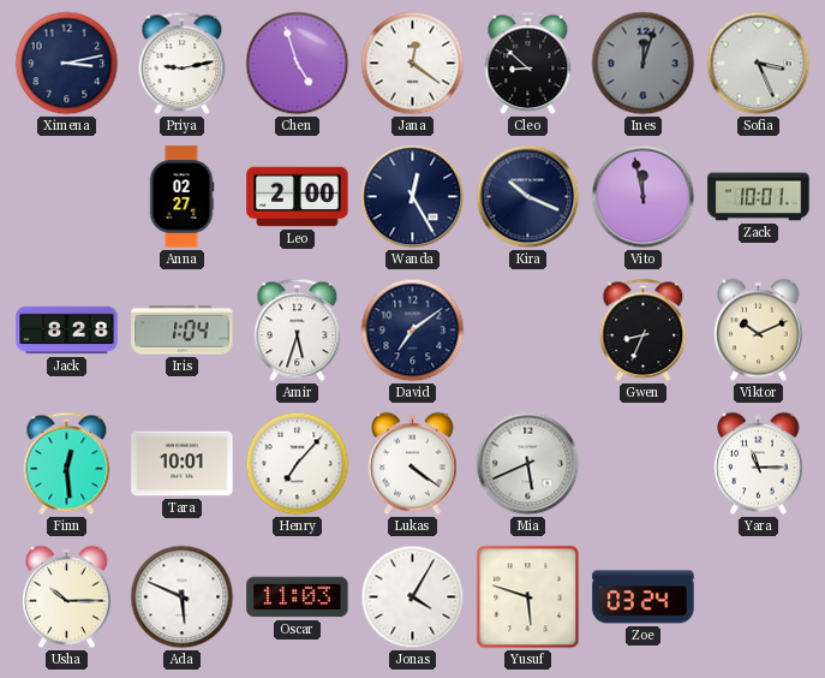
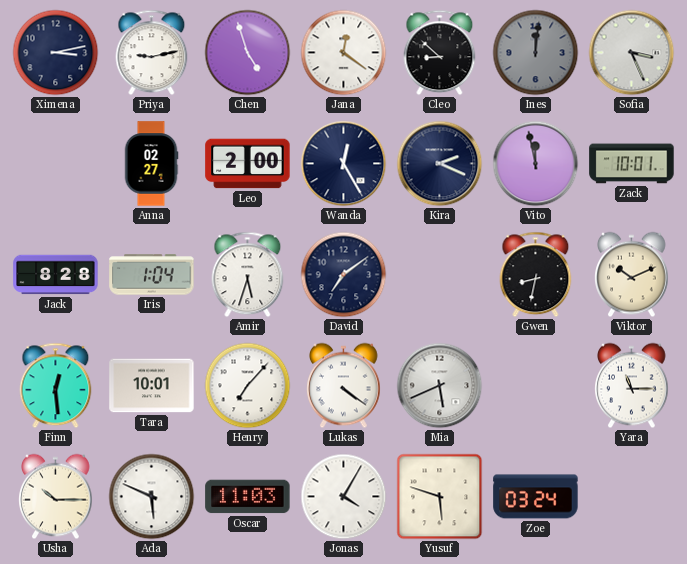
Ines: 12:03 -> 12:01
Kira: 10:19 -> 2:19
Gwen: 8:34 -> 8:32
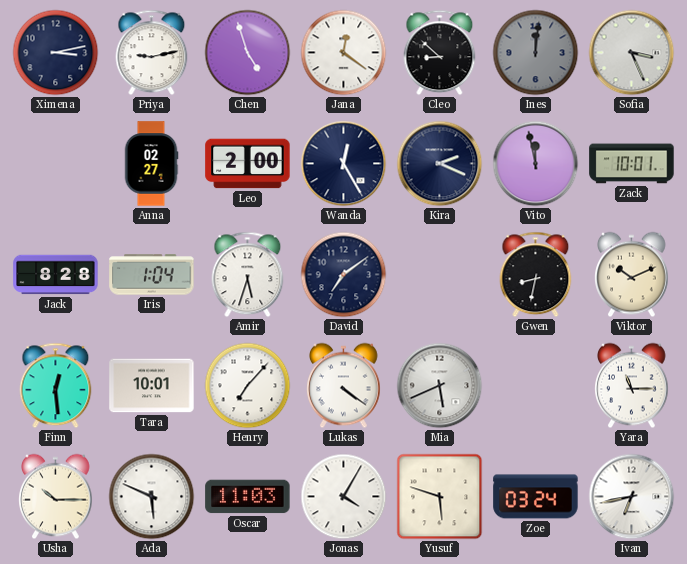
Ivan: none -> 6:43
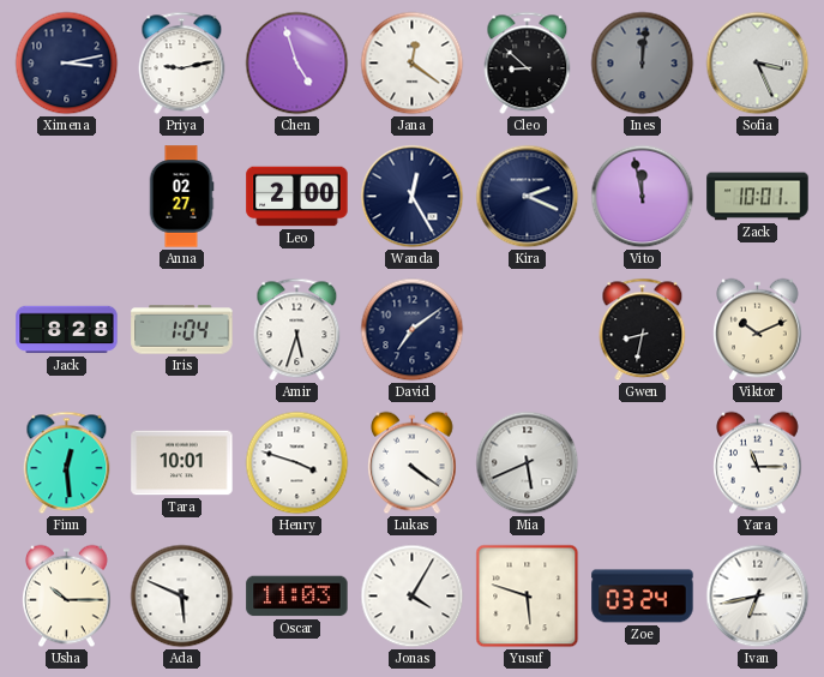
Henry: 7:07 -> 3:48
